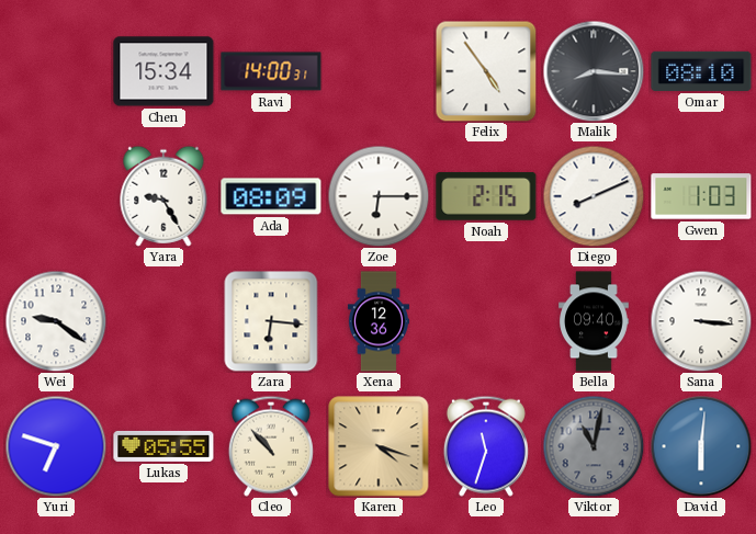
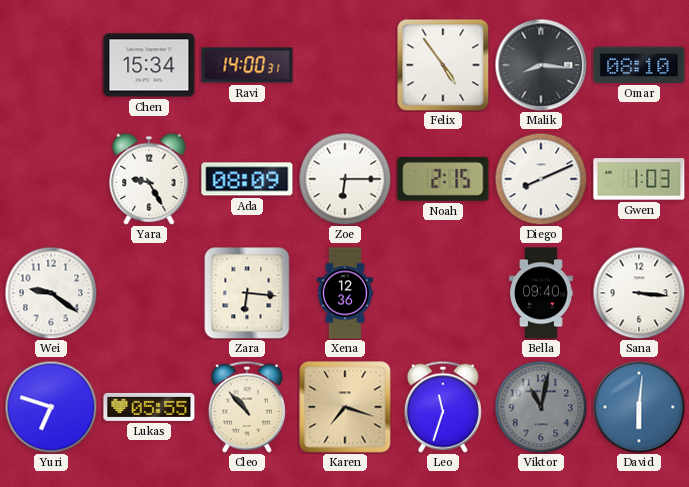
Karen: 4:18 -> 7:18
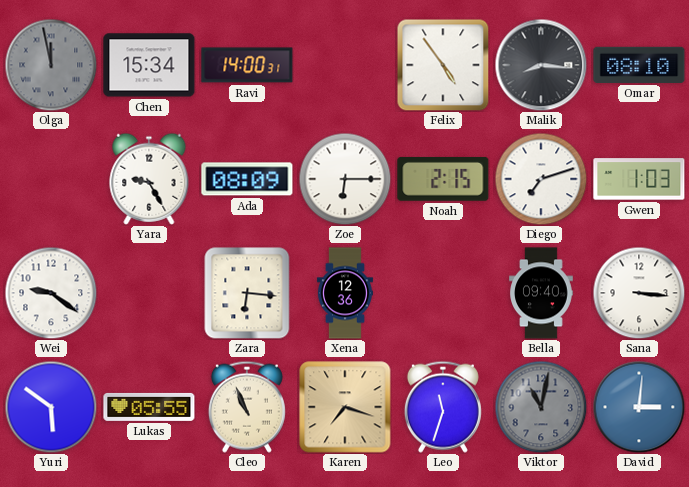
Olga: none -> 11:58
Diego: 8:11 -> 7:12
Yuri: 6:48 -> 5:51
Cleo: 10:53 -> 10:56
David: 6:01 -> 3:01
